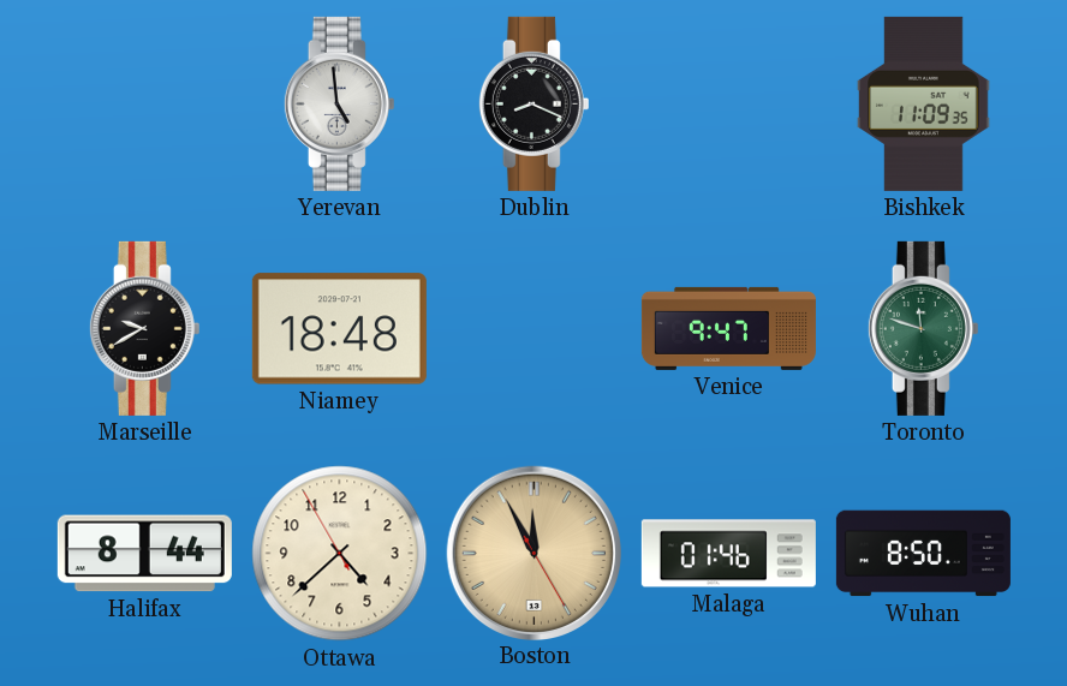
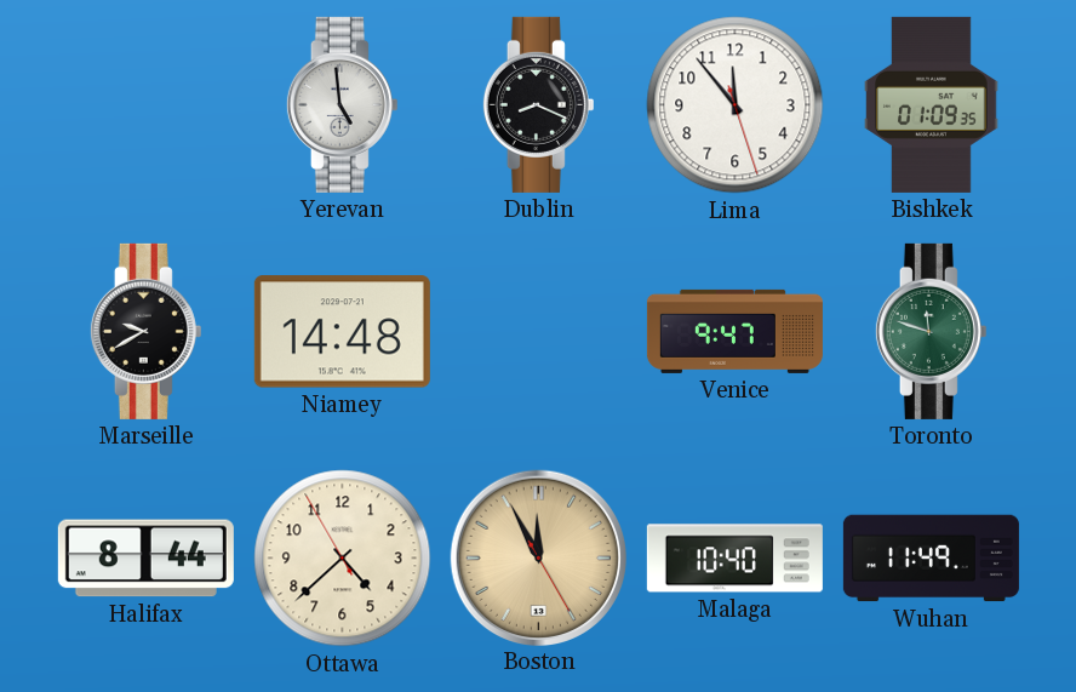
Lima: none -> 11:53
Bishkek: 11:09 -> 01:09
Niamey: 18:48 -> 14:48
Malaga: 01:46 -> 10:40
Wuhan: 8:50 -> 11:49
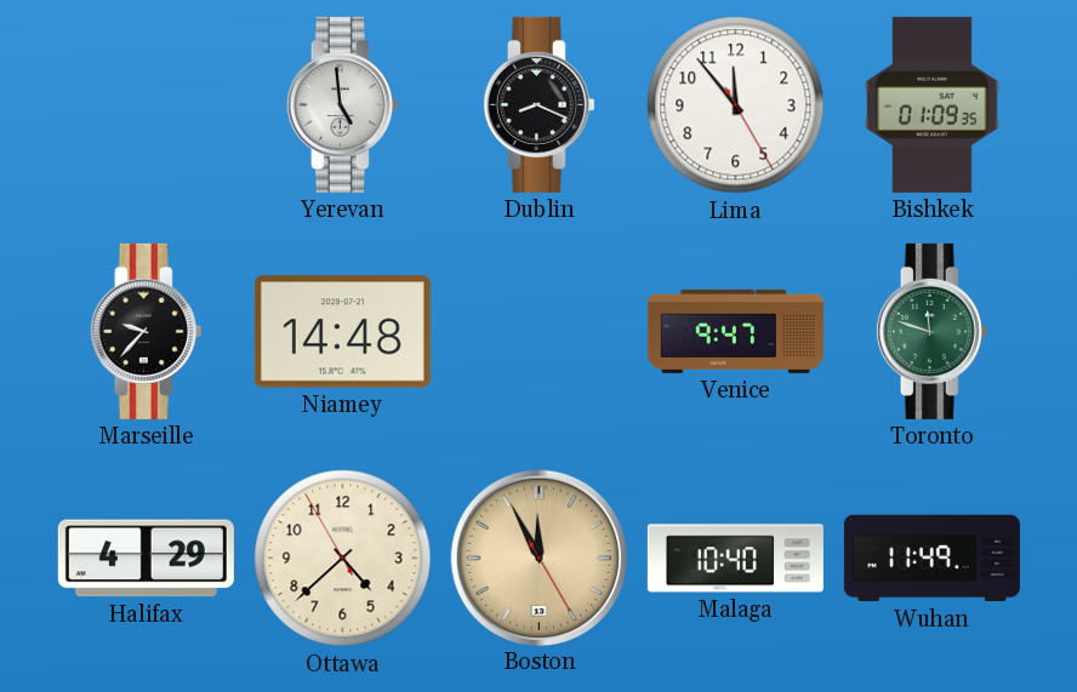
Lima: 11:53:27 -> 11:53:25
Marseille: 9:40 -> 9:37
Halifax: 8:44 -> 4:29
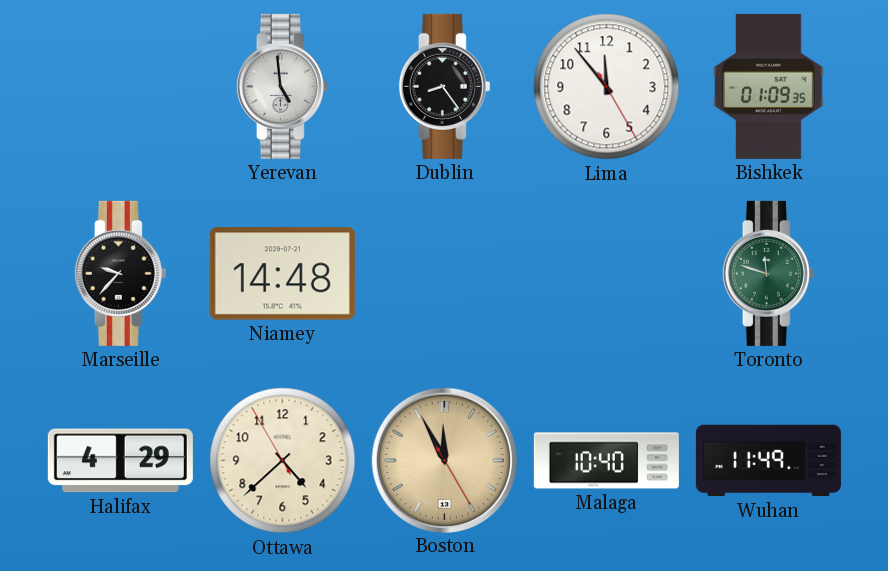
Dublin: 8:19 -> 8:24
Venice: 9:47 -> none
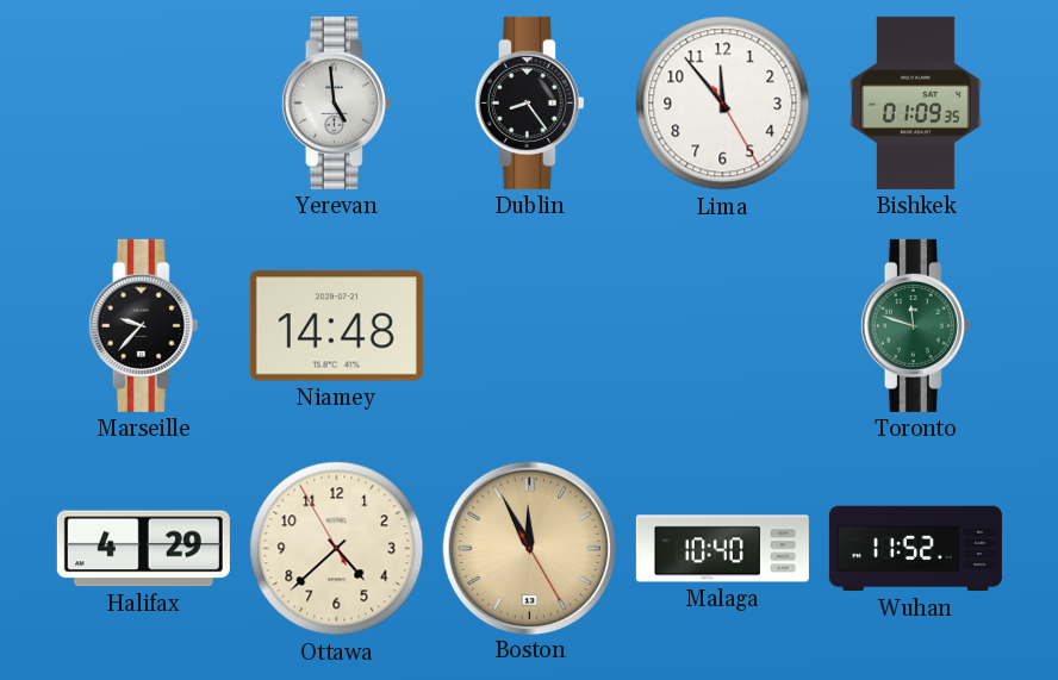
Wuhan: 11:49 -> 11:52
